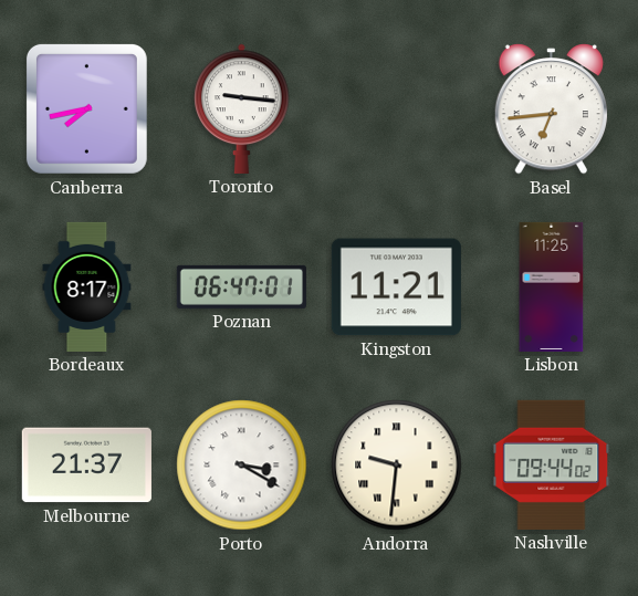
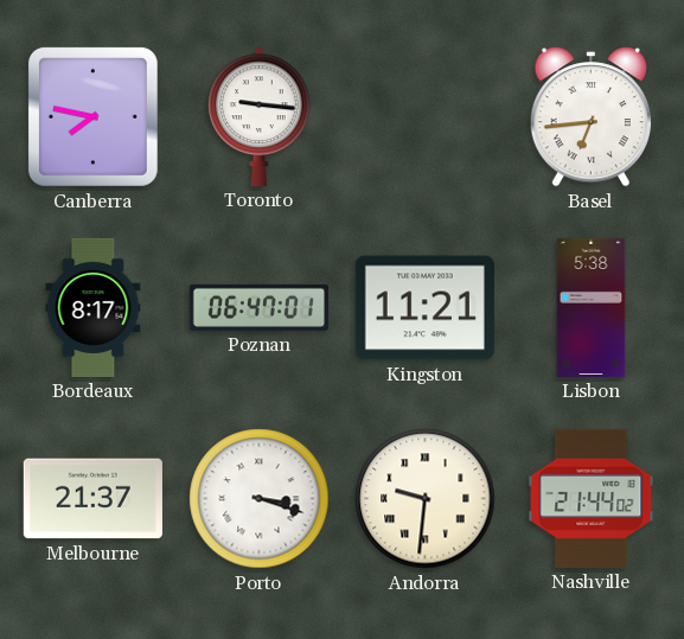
Canberra: 7:43 -> 7:47
Lisbon: 11:25 -> 5:38
Porto: 3:20 -> 3:18
Nashville: 09:44 -> 21:44
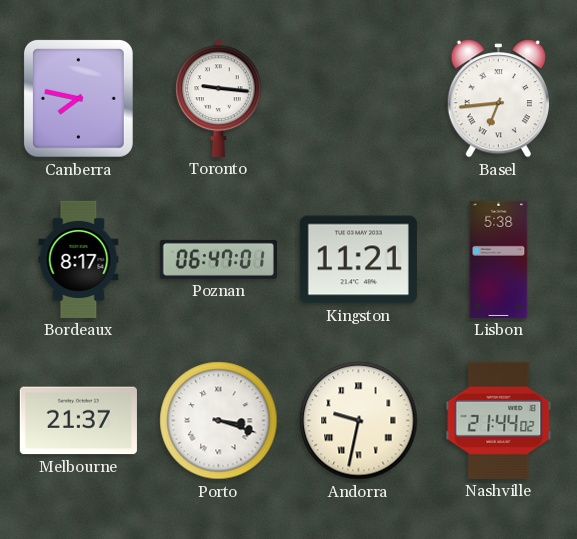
Andorra: 9:31 -> 9:32
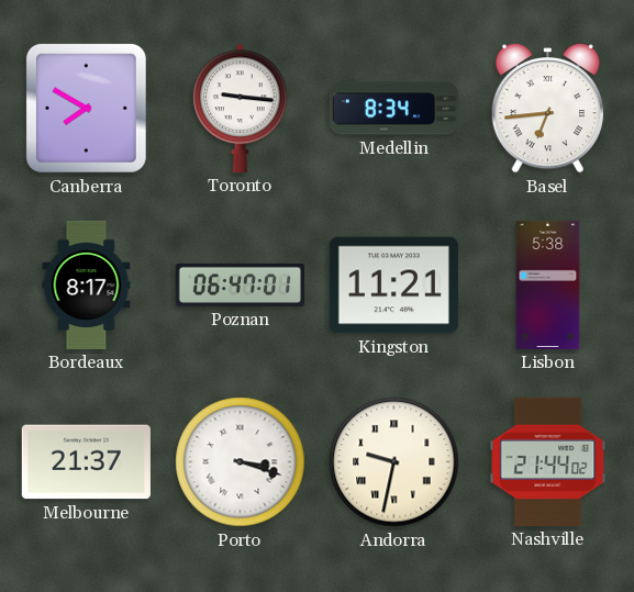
Canberra: 7:47 -> 7:50
Medellin: none -> 8:34
